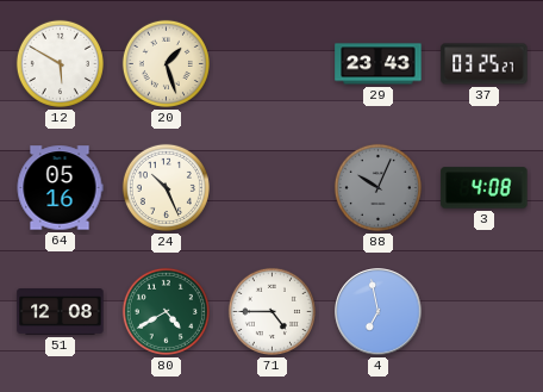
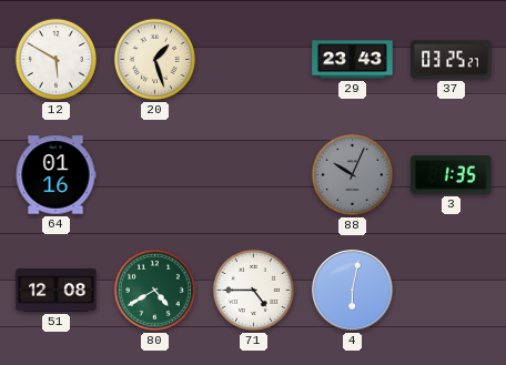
64: 05:16 -> 01:16
24: 10:26 -> none
3: 4:08 -> 1:35
4: 6:58 -> 6:02
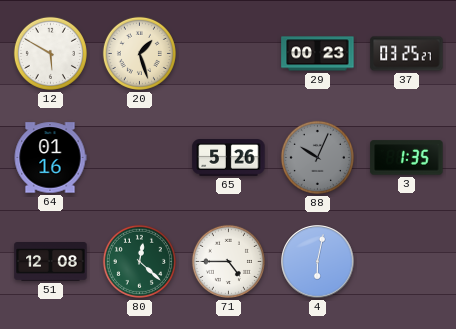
29: 23:43 -> 00:23
65: none -> 5:26
80: 4:40 -> 12:22
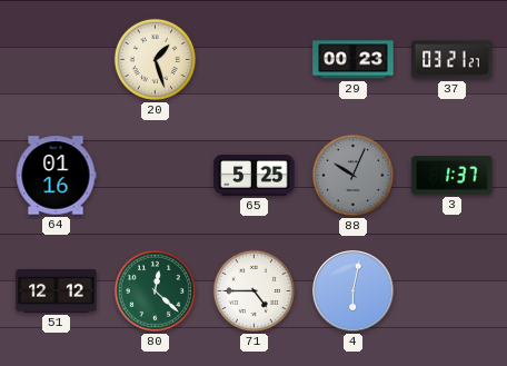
12: 5:50 -> none
37: 03:25 -> 03:21
65: 5:26 -> 5:25
3: 1:35 -> 1:37
51: 12:08 -> 12:12
